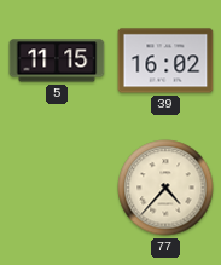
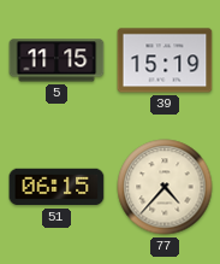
39: 16:02 -> 15:19
51: none -> 06:15
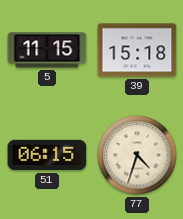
39: 15:19 -> 15:18
77: 4:37 -> 4:33
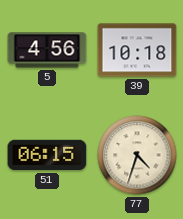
5: 11:15 -> 4:56
39: 15:18 -> 10:18
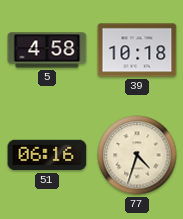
5: 4:56 -> 4:58
51: 06:15 -> 06:16
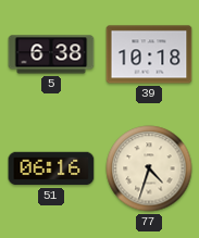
5: 4:58 -> 6:38
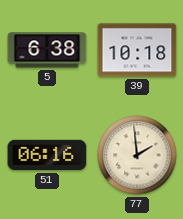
77: 4:33 -> 1:59
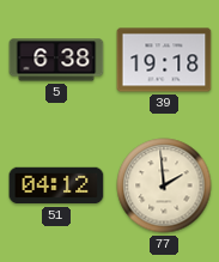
39: 10:18 -> 19:18
51: 06:16 -> 04:12
